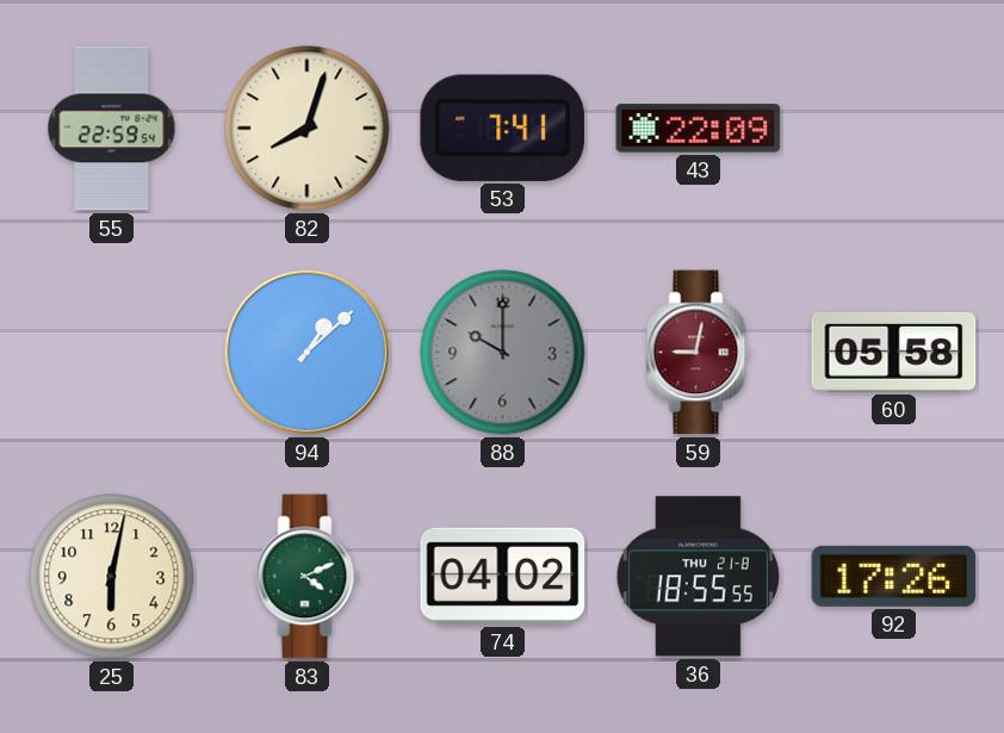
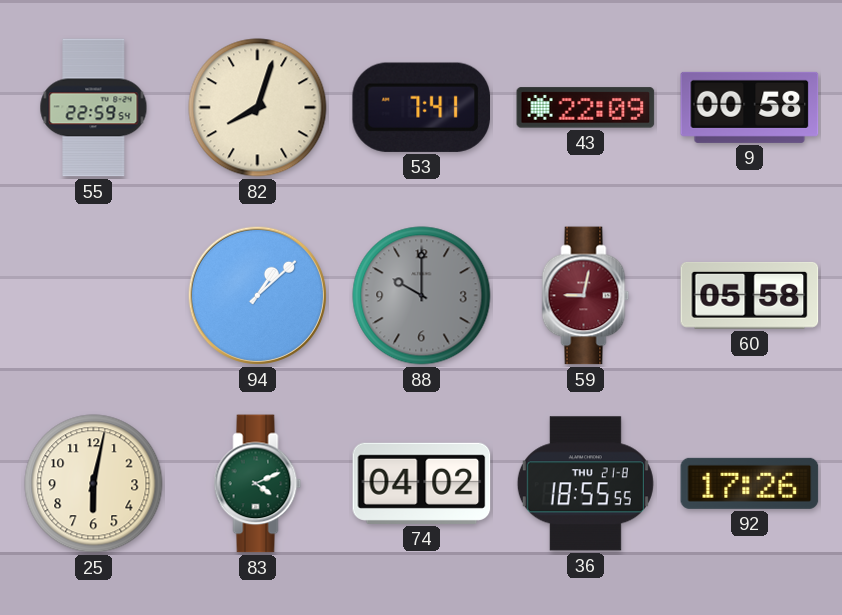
9: none -> 00:58
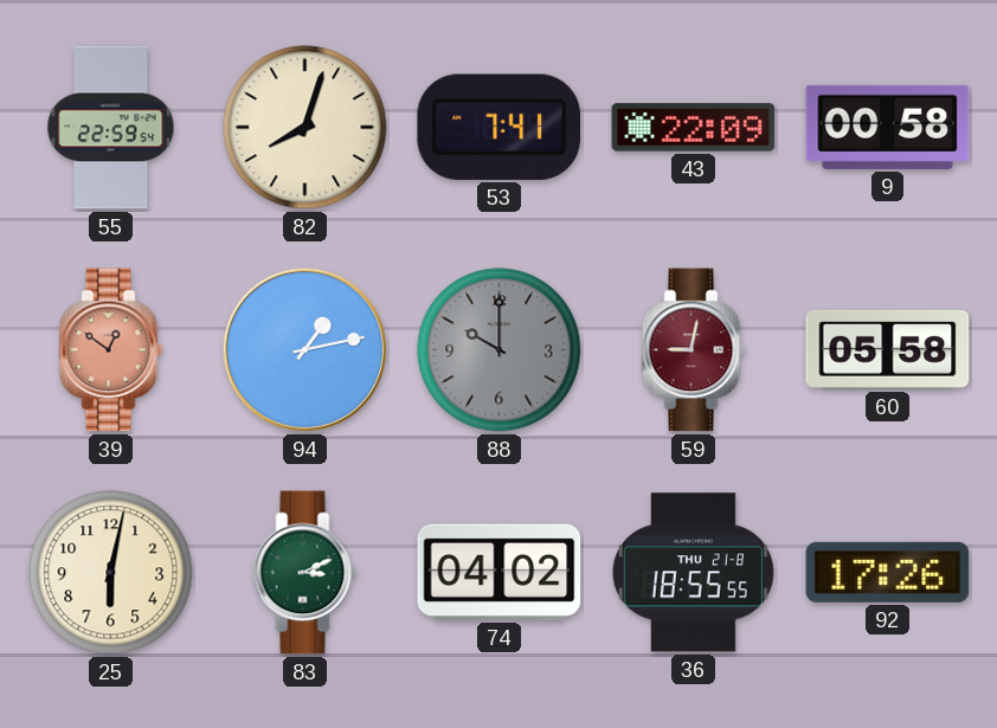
39: none -> 12:51
94: 1:08 -> 1:13
83: 4:11 -> 3:11
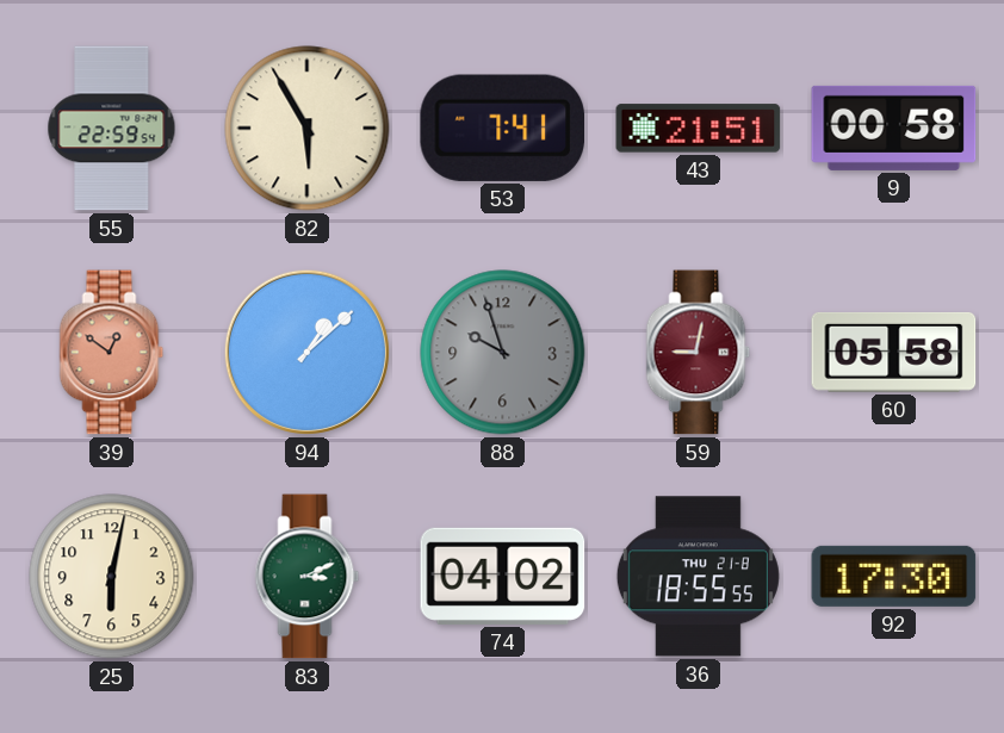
82: 8:03 -> 5:55
43: 22:09 -> 21:51
94: 1:13 -> 1:08
88: 10:00 -> 9:57
92: 17:26 -> 17:30
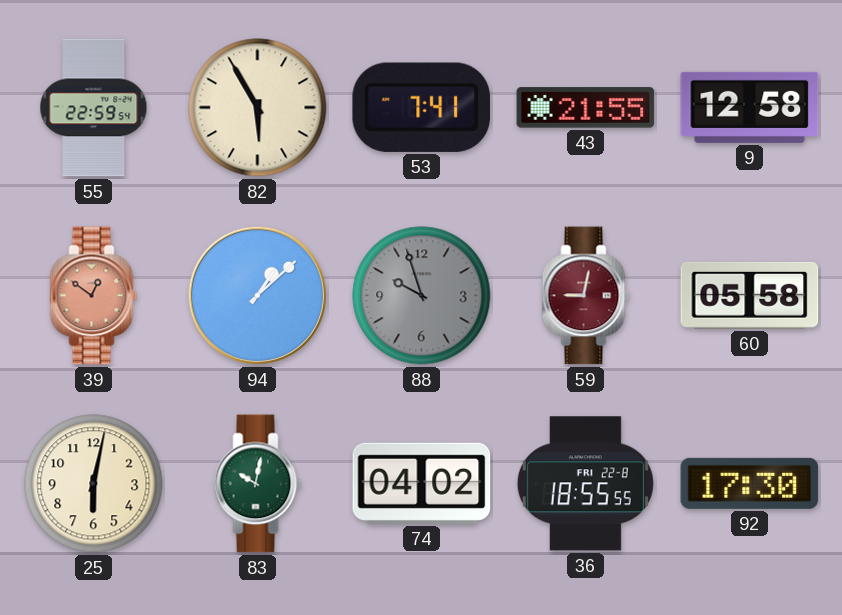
43: 21:51 -> 21:55
9: 00:58 -> 12:58
83: 3:11 -> 10:02
36 date: THU 21-8 -> FRI 22-8
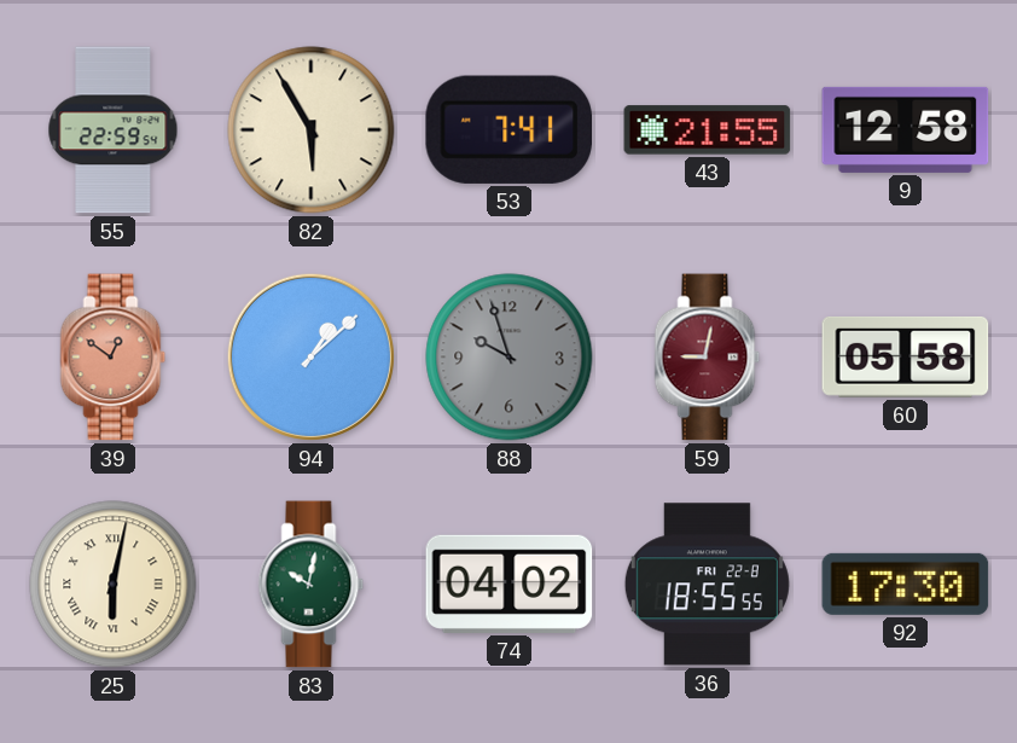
25 numerals: Arabic -> Roman
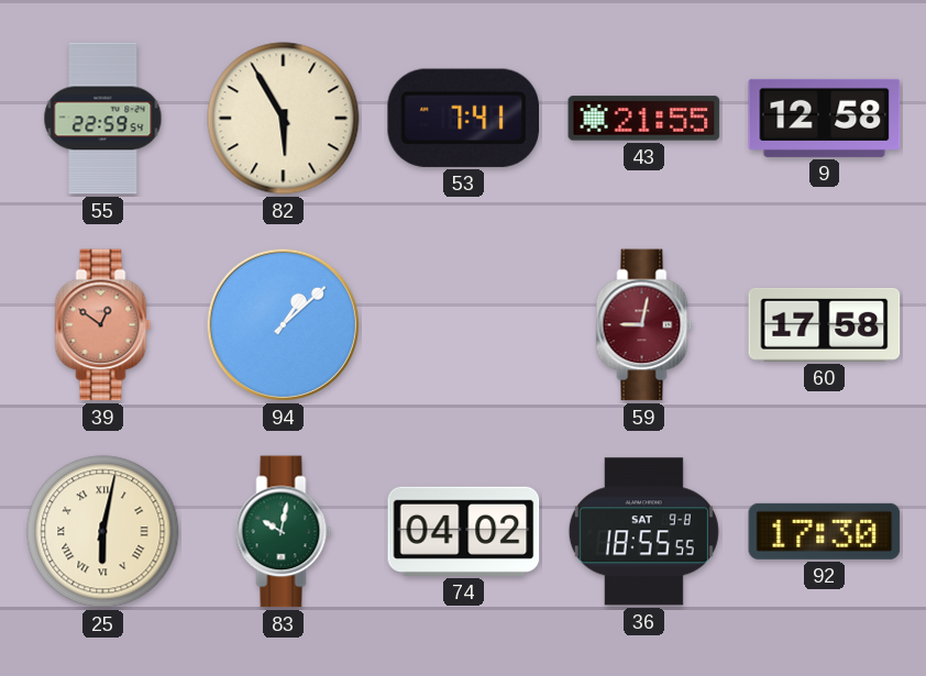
88: 9:57 -> none
60: 05:58 -> 17:58
36 date: FRI 22-8 -> SAT 9-8
